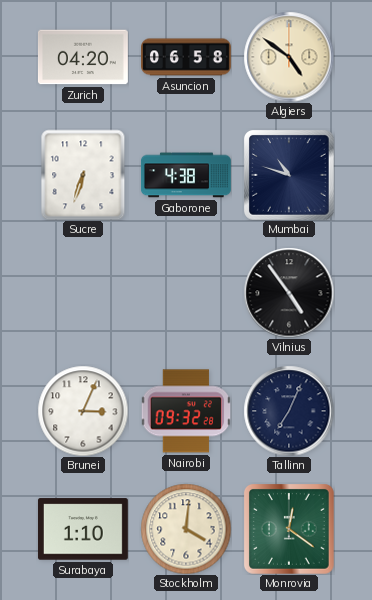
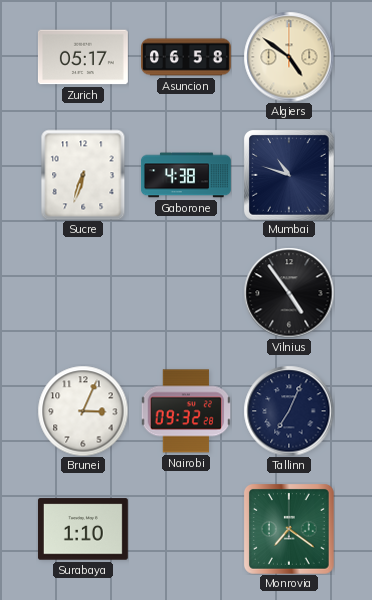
Zurich: 04:20 -> 05:17
Stockholm: 4:01 -> none
Monrovia: 12:21 -> 7:21
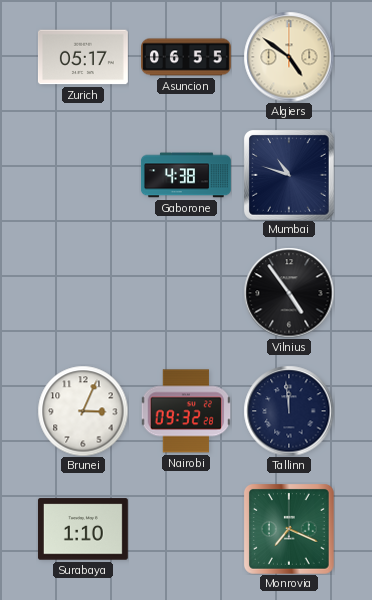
Asuncion: 06:58 -> 06:55
Sucre: 6:33 -> none
Tallinn: 7:04 -> 11:59
Monrovia: 7:21 -> 7:19
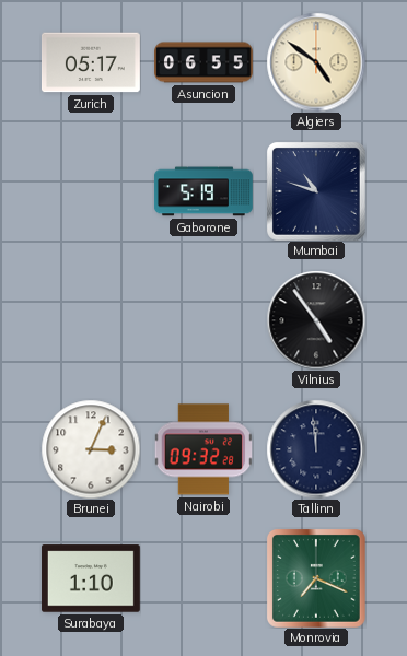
Gaborone: 4:38 -> 5:19
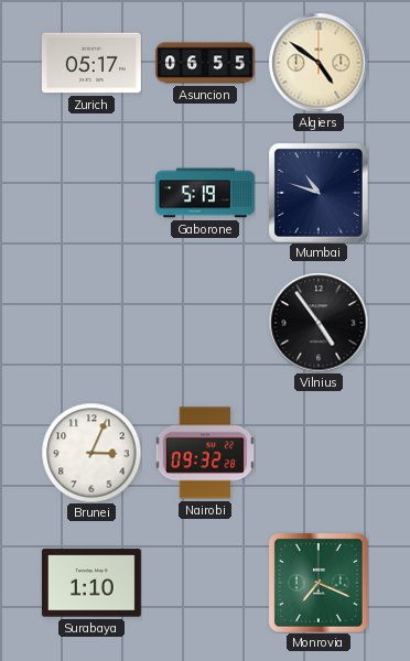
Tallinn: 11:59 -> none
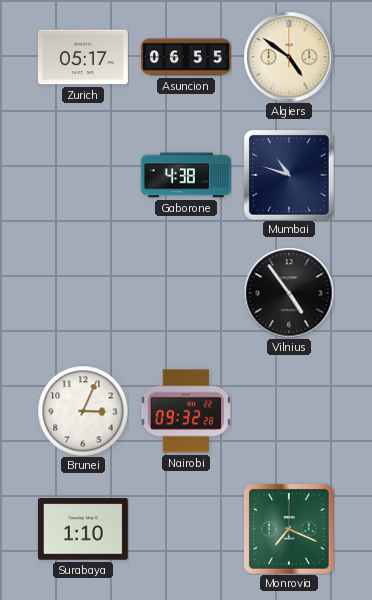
Gaborone: 5:19 -> 4:38
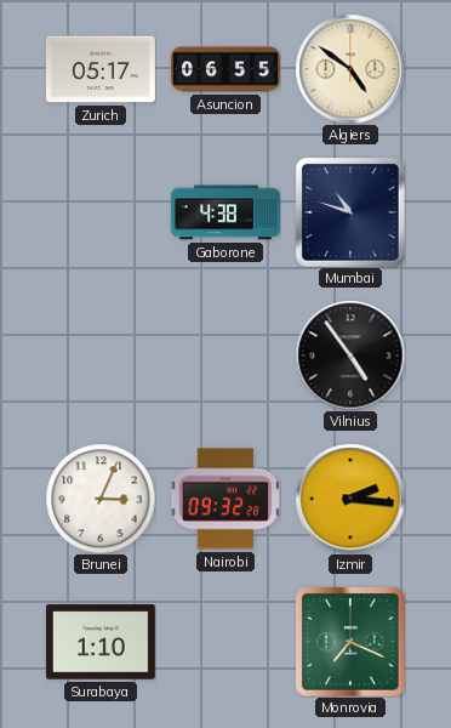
Izmir: none -> 2:16
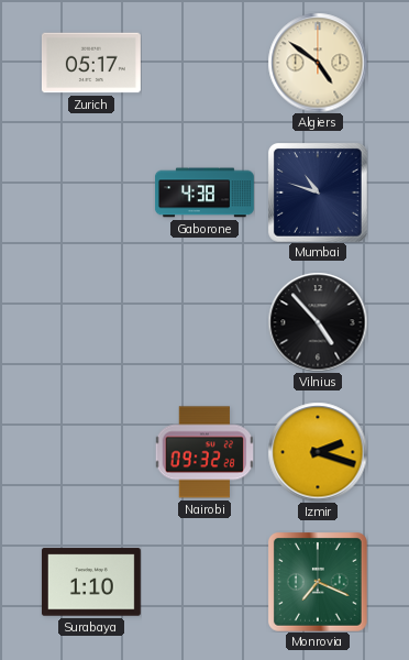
Asuncion: 06:55 -> none
Vilnius: 4:54 -> 4:53
Brunei: 3:04 -> none
Izmir: 2:16 -> 2:18
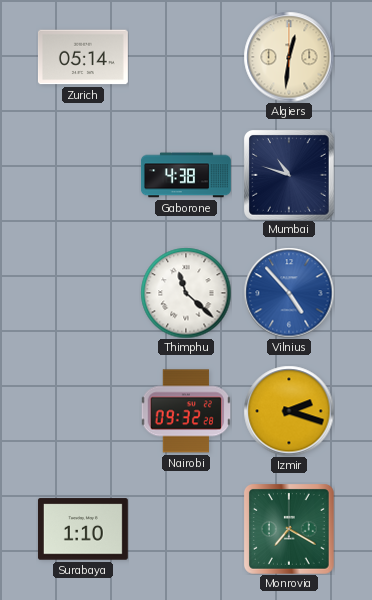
Zurich: 05:17 -> 05:14
Algiers: 4:51 -> 12:31
Thimphu: none -> 11:22
Vilnius dial: black -> blue
Monrovia: 7:19 -> 7:20
